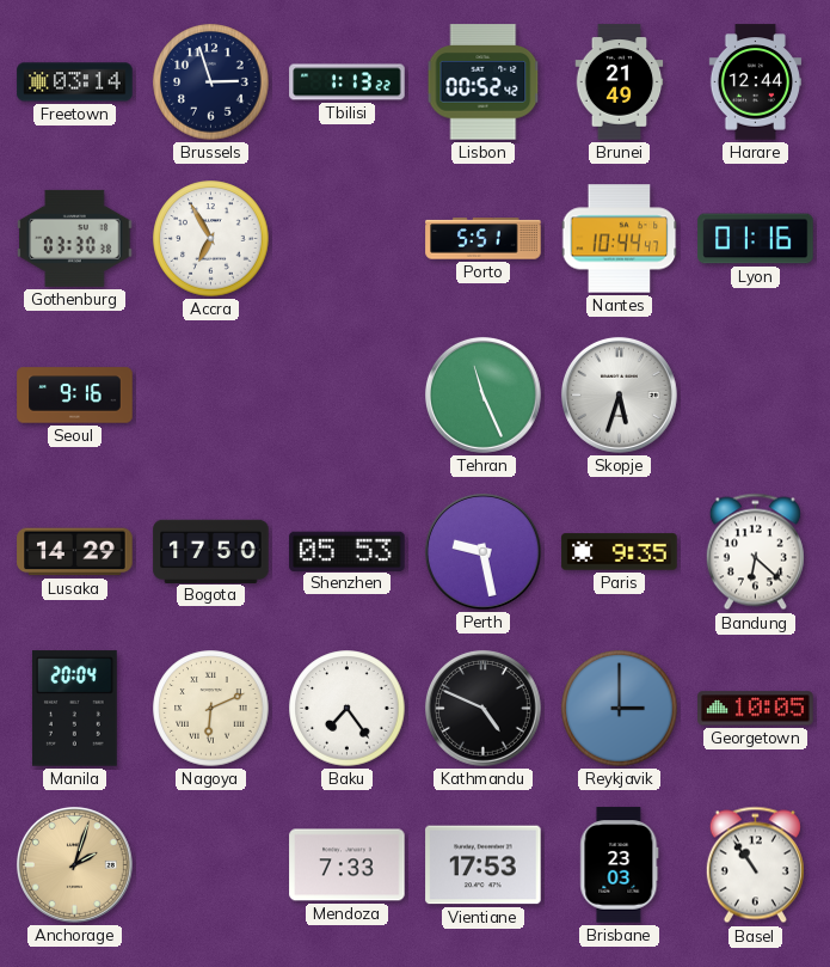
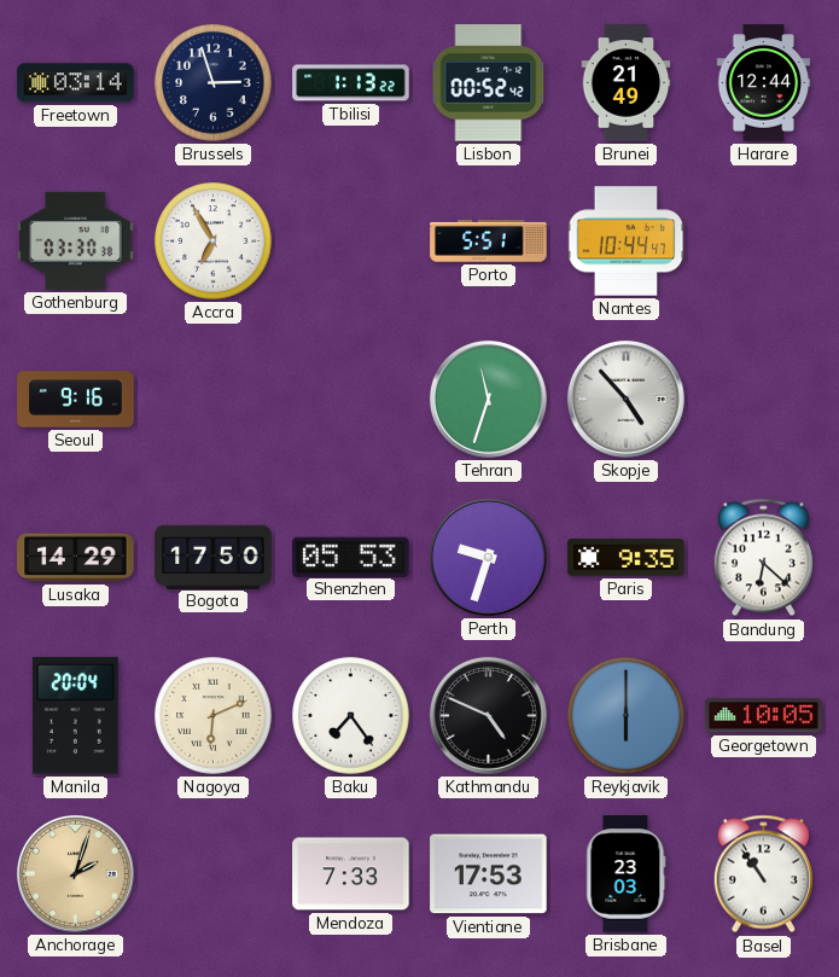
Lyon: 01:16 -> none
Tehran: 11:26 -> 11:33
Skopje: 5:33 -> 4:53
Perth: 9:28 -> 9:33
Reykjavik: 3:00 -> 6:00
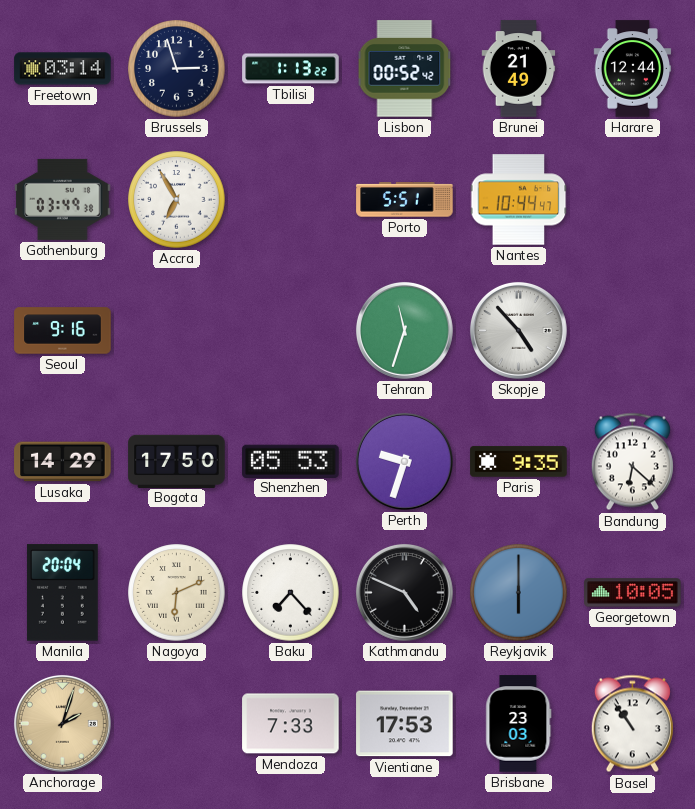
Gothenburg: 03:30 -> 03:49
Baku: 7:24 -> 7:23
